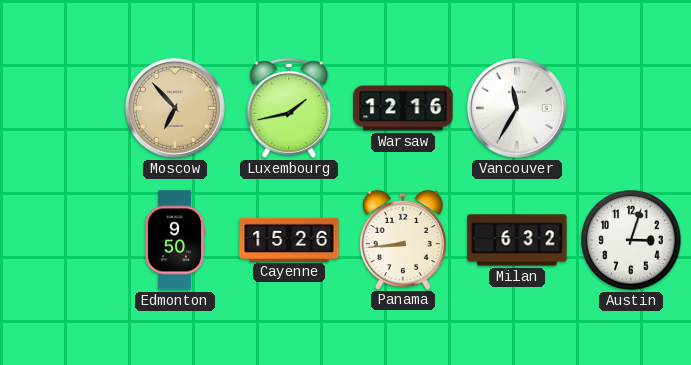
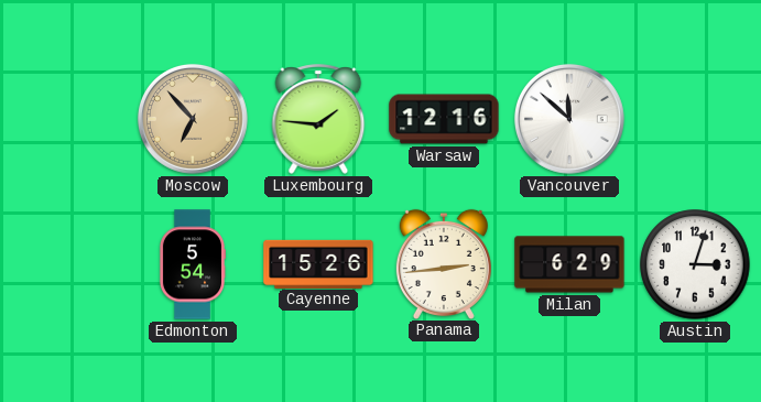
Luxembourg: 1:43 -> 1:46
Vancouver: 11:35 -> 11:52
Edmonton: 9:50 -> 5:54
Panama: 8:44 -> 2:44
Milan: 6:32 -> 6:29
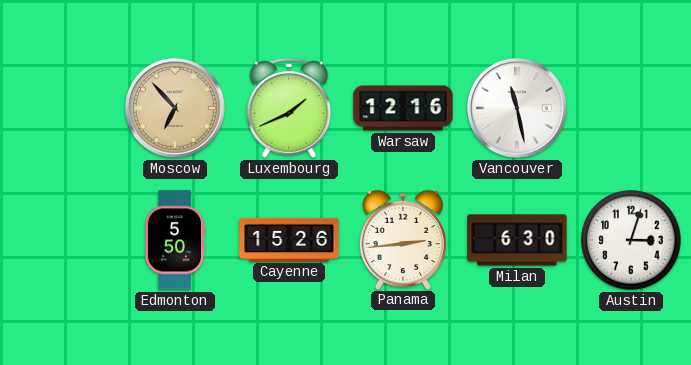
Luxembourg: 1:46 -> 1:41
Vancouver: 11:52 -> 11:28
Edmonton: 5:54 -> 5:50
Milan: 6:29 -> 6:30
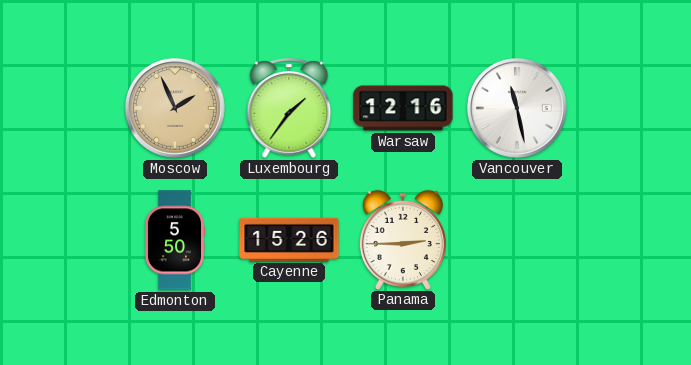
Moscow: 6:53 -> 1:56
Luxembourg: 1:41 -> 1:36
Panama: 2:44 -> 2:45
Milan: 6:30 -> none
Austin: 3:03 -> none
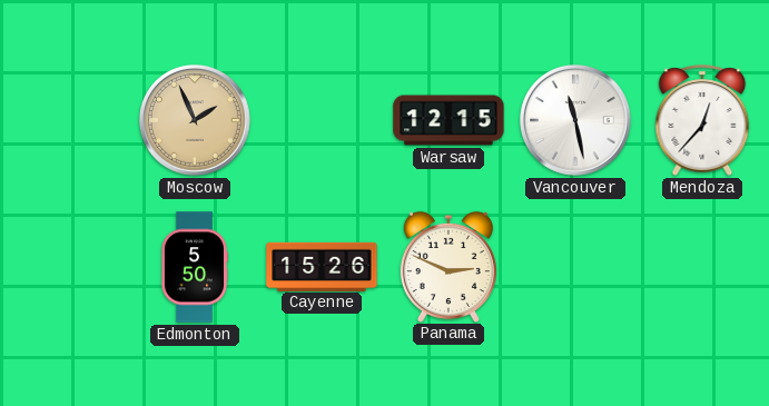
Luxembourg: 1:36 -> none
Warsaw: 12:16 -> 12:15
Mendoza: none -> 12:37
Panama: 2:45 -> 2:49
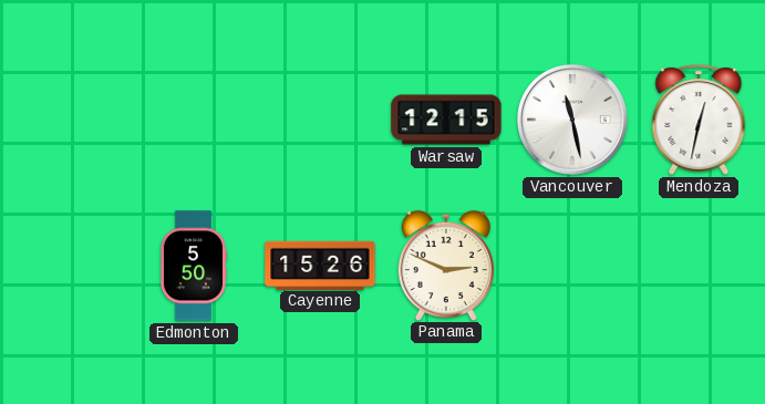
Moscow: 1:56 -> none
Mendoza: 12:37 -> 12:32
